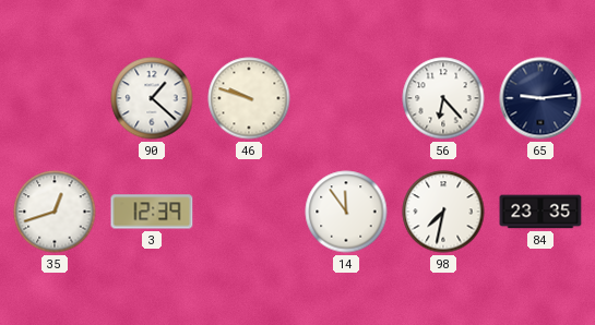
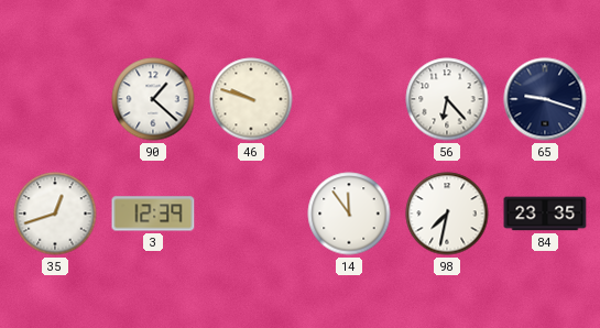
65: 9:14 -> 9:18
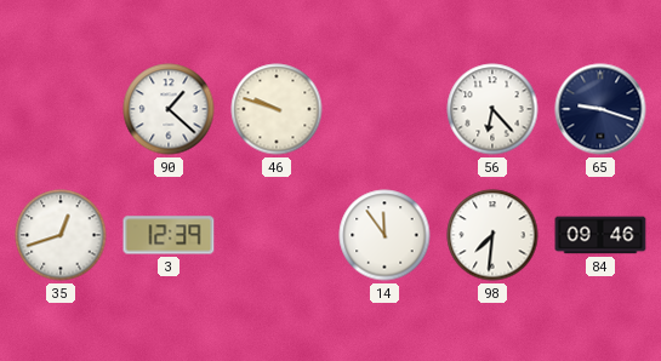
98: 7:32 -> 7:31
84: 23:35 -> 09:46
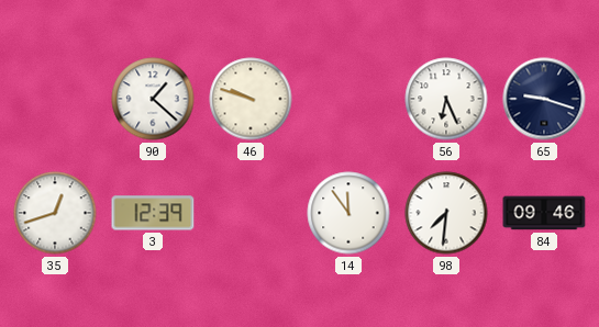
56: 6:23 -> 6:26
